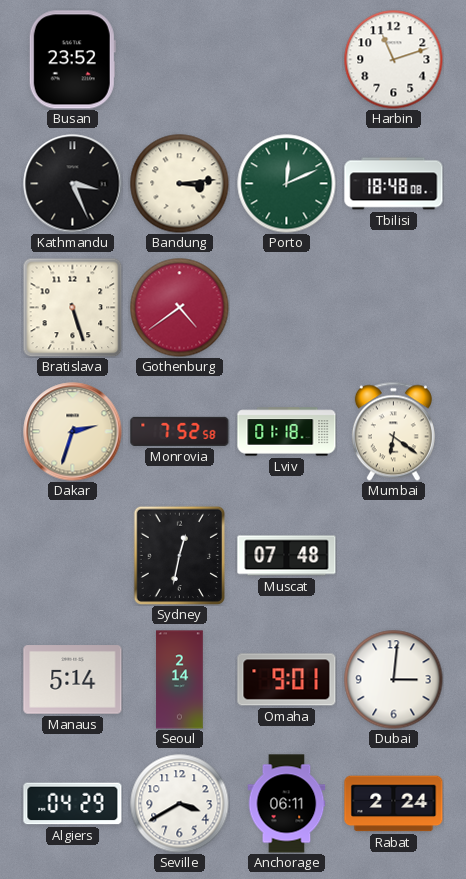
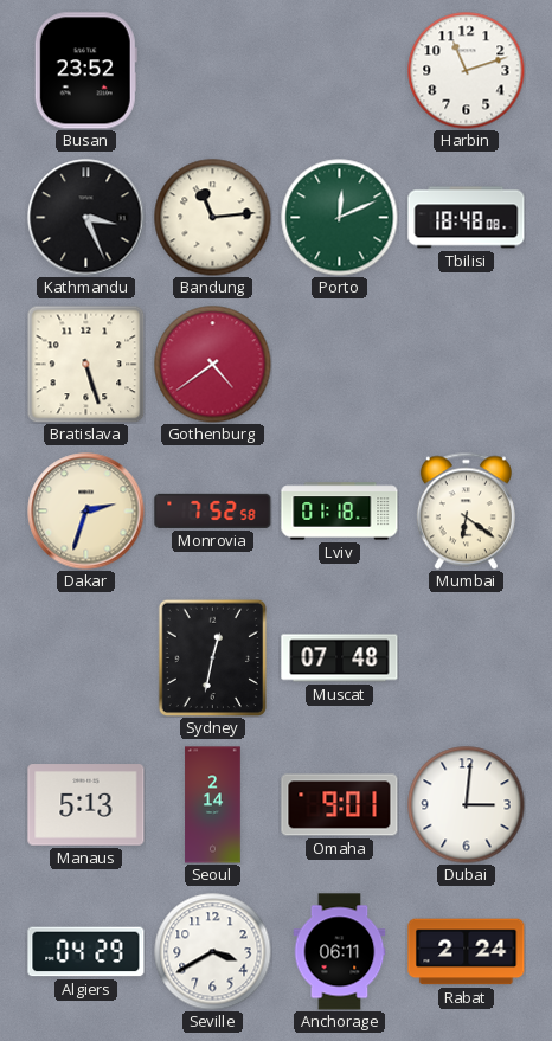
Bandung: 3:14 -> 11:14
Manaus: 5:14 -> 5:13
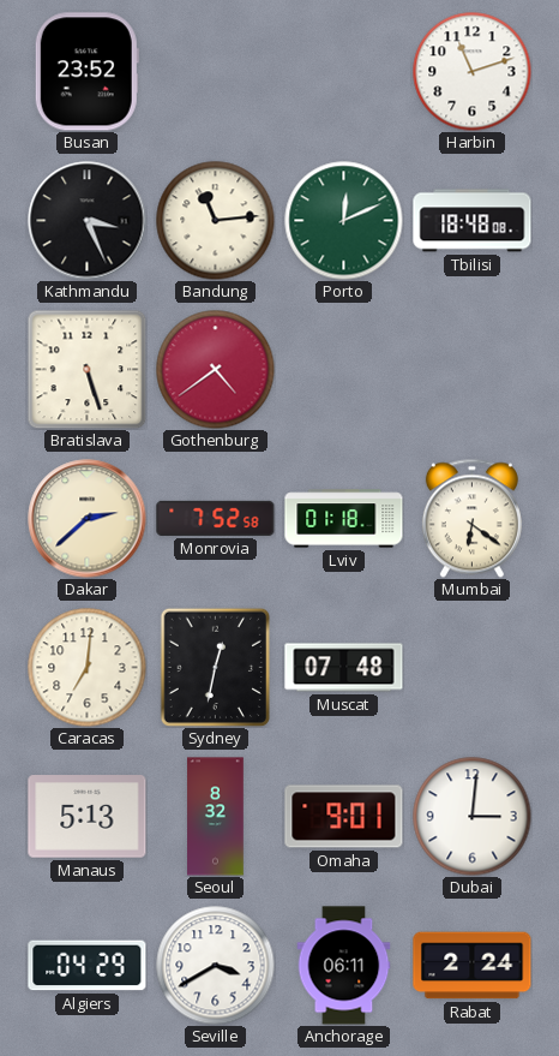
Dakar: 2:33 -> 2:38
Caracas: none -> 7:01
Seoul: 2:14 -> 8:32
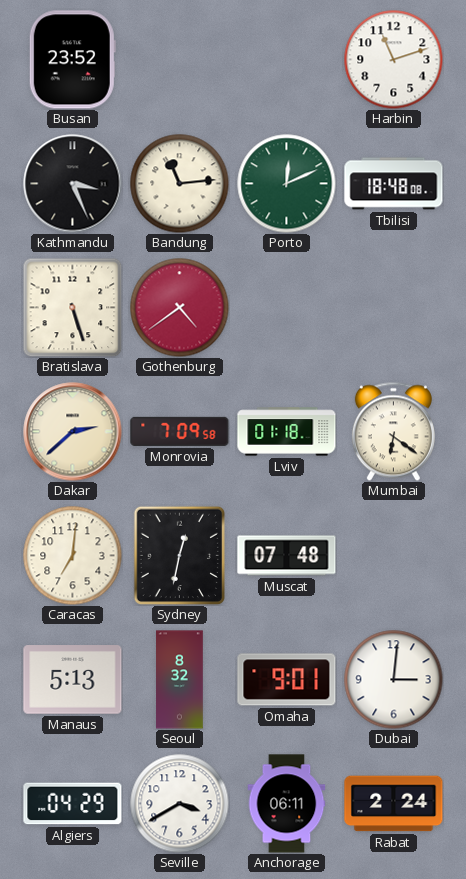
Monrovia: 7:52 -> 7:09
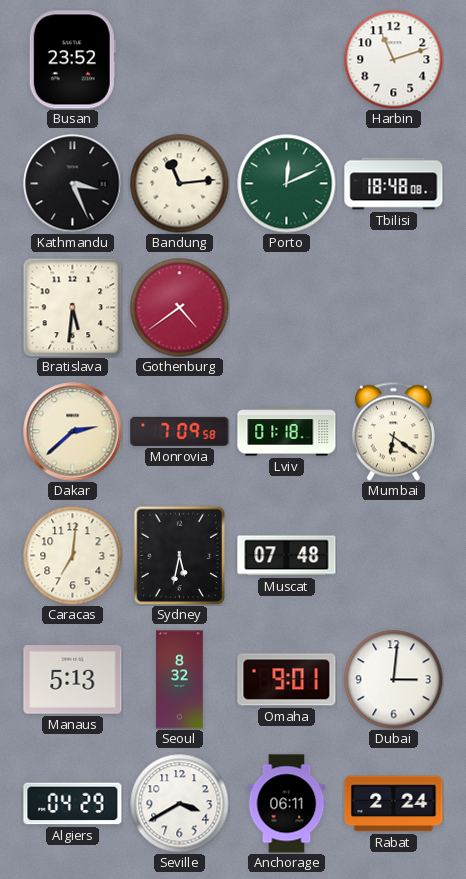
Bratislava: 5:27 -> 5:31
Sydney: 12:32 -> 5:32
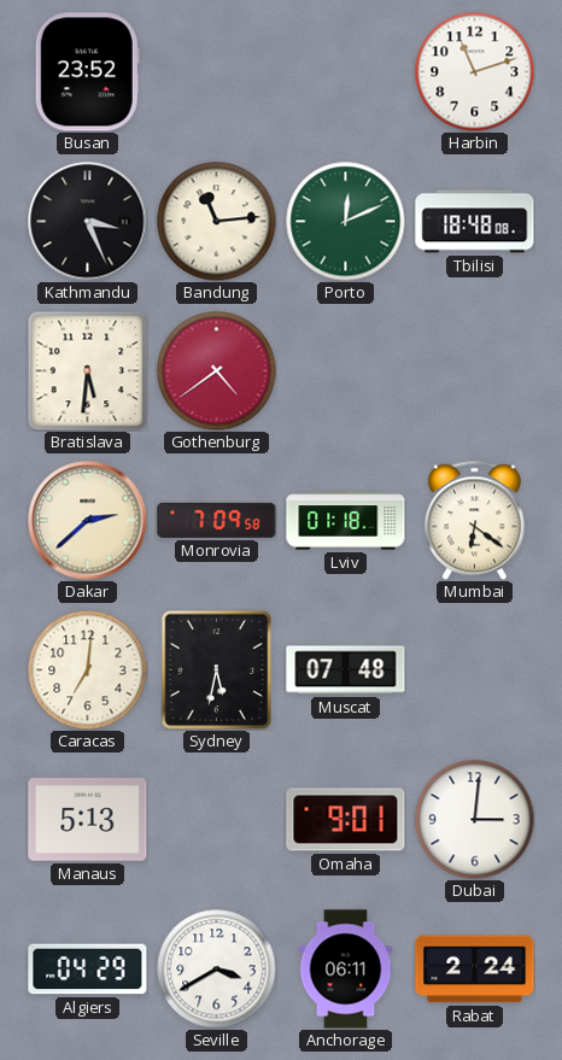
Seoul: 8:32 -> none
